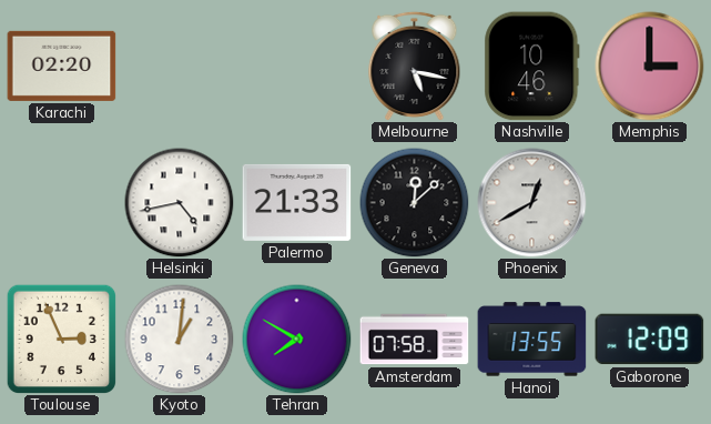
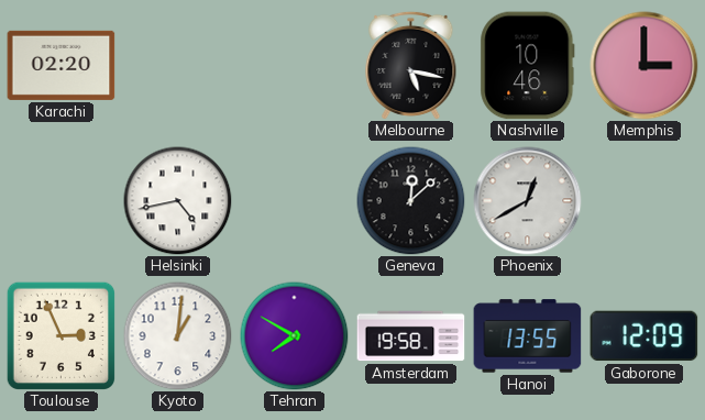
Palermo: 21:33 -> none
Amsterdam: 07:58 -> 19:58
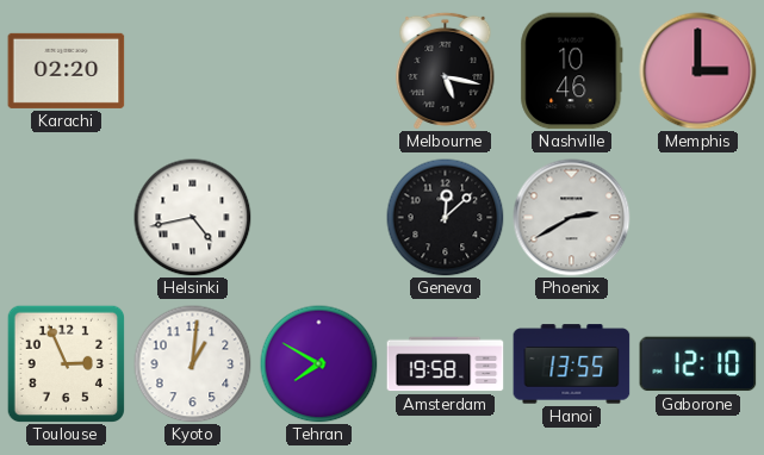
Phoenix: 12:40 -> 2:40
Gaborone: 12:09 -> 12:10
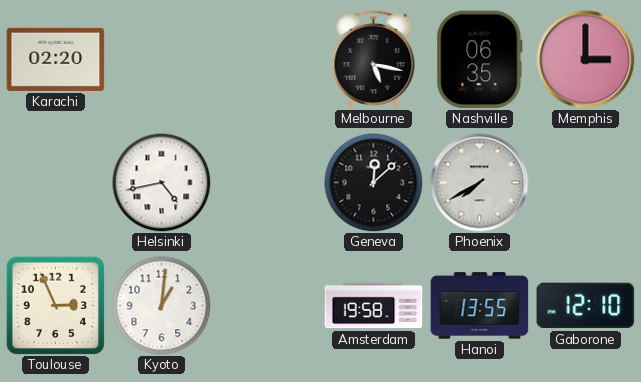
Nashville: 10:46 -> 06:35
Phoenix: 2:40 -> 7:40
Tehran: 7:50 -> none
